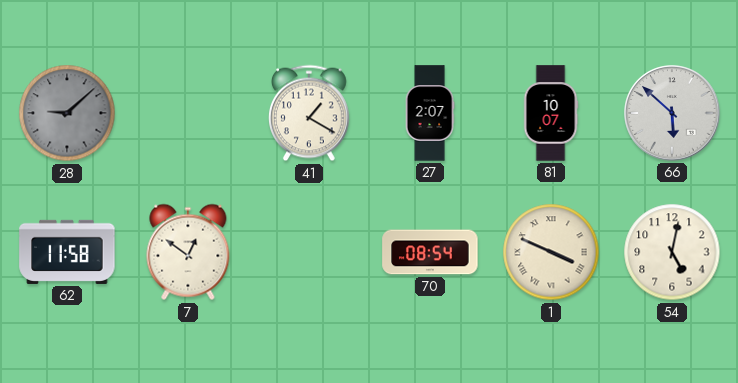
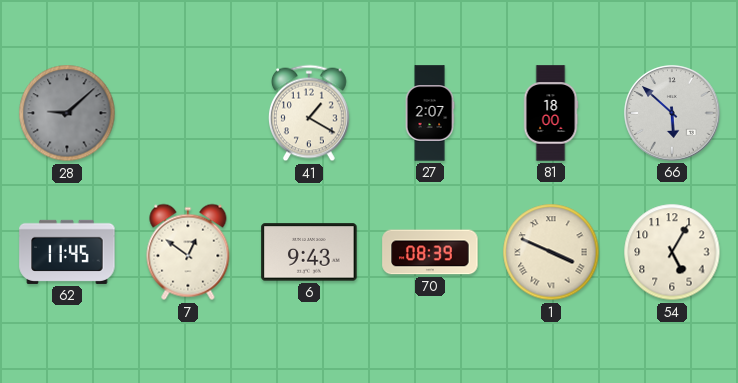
81: 10:07 -> 18:00
62: 11:58 -> 11:45
6: none -> 9:43
70: 08:54 -> 08:39
54: 5:02 -> 5:05
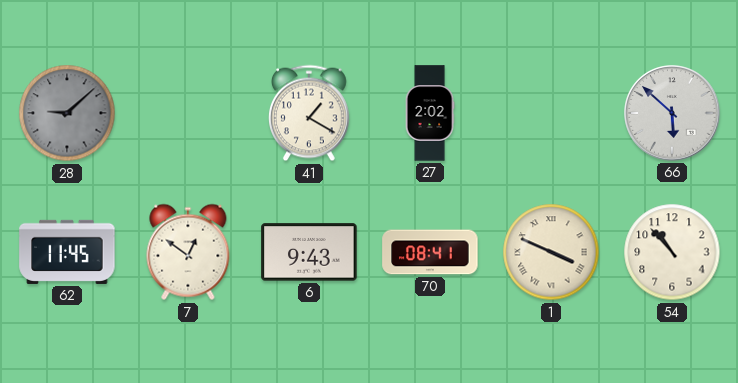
27: 2:07 -> 2:02
81: 18:00 -> none
70: 08:39 -> 08:41
54: 5:05 -> 10:53
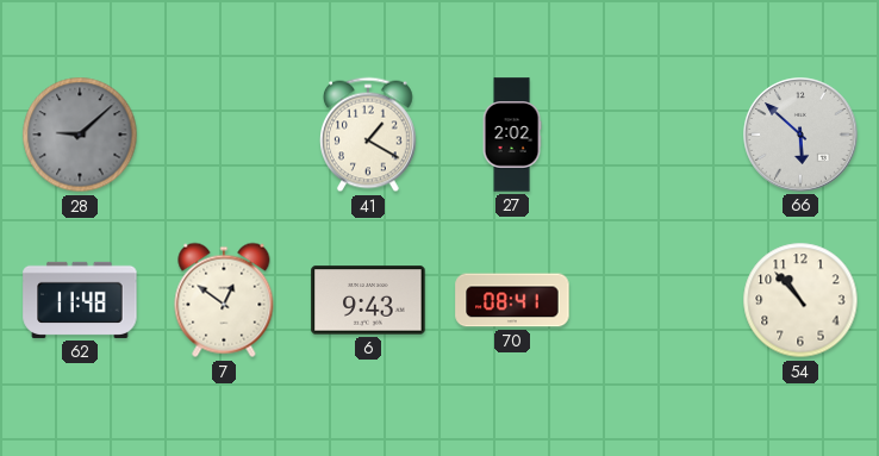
62: 11:45 -> 11:48
1: 3:49 -> none
